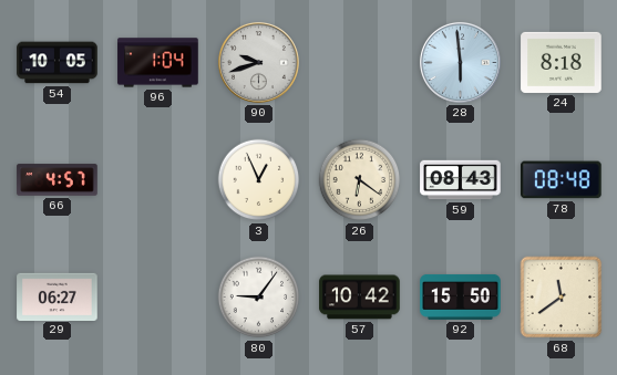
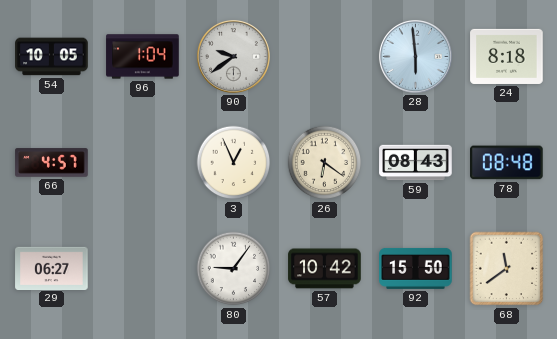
90: 9:42 -> 9:39
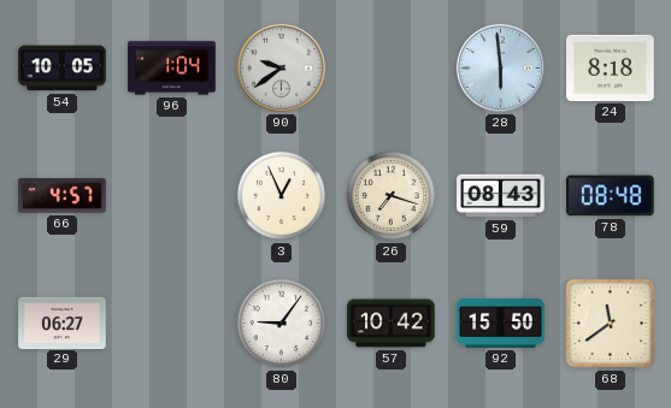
26: 6:21 -> 7:18
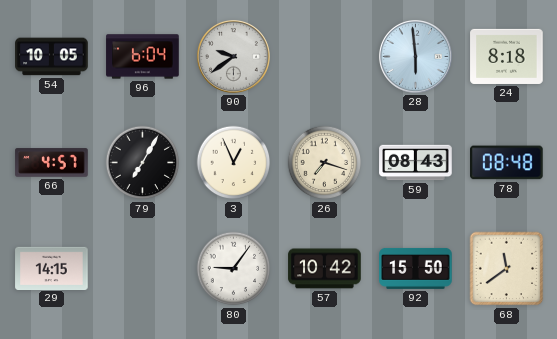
96: 1:04 -> 6:04
79: none -> 7:05
29: 06:27 -> 14:15
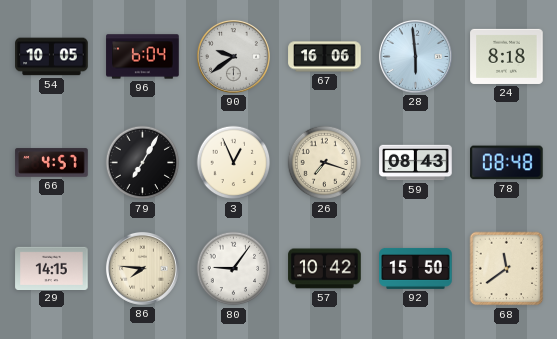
67: none -> 16:06
86: none -> 7:46
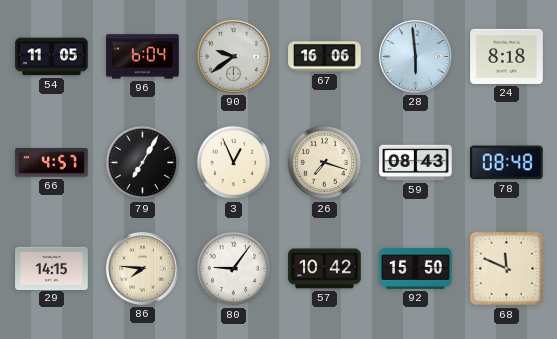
54: 10:05 -> 11:05
68: 11:39 -> 11:49
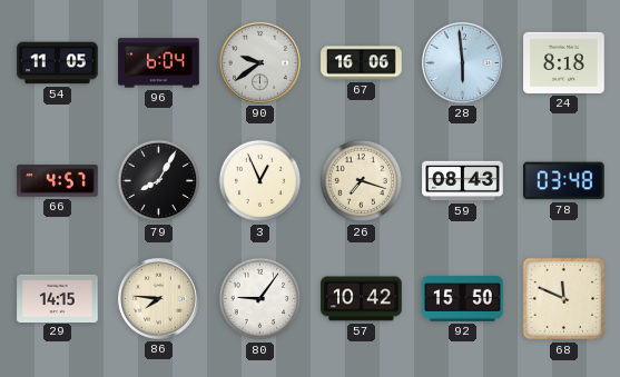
79: 7:05 -> 8:05
78: 08:48 -> 03:48
